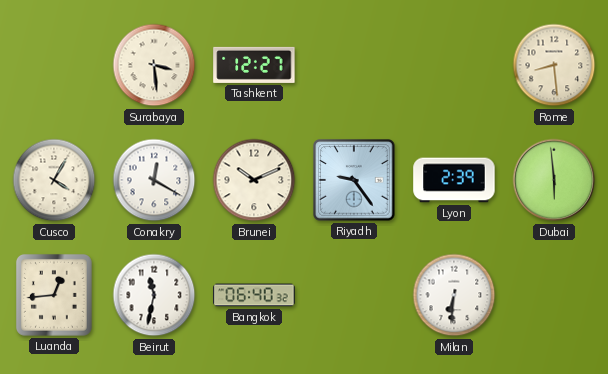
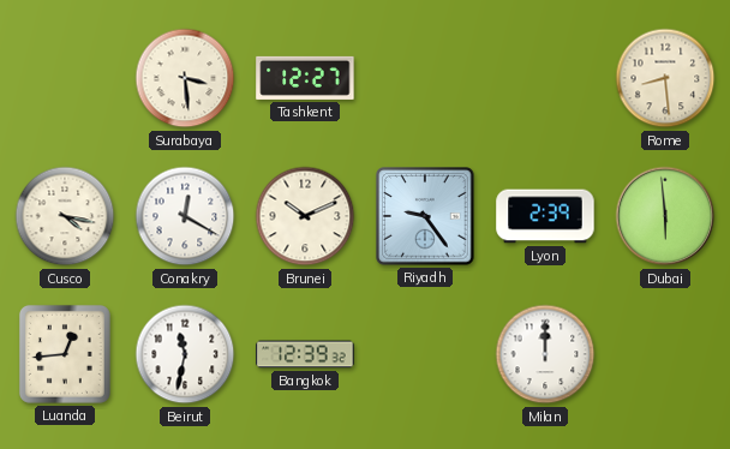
Cusco: 4:05 -> 4:17
Bangkok: 06:40 -> 12:39
Milan: 6:31 -> 12:00
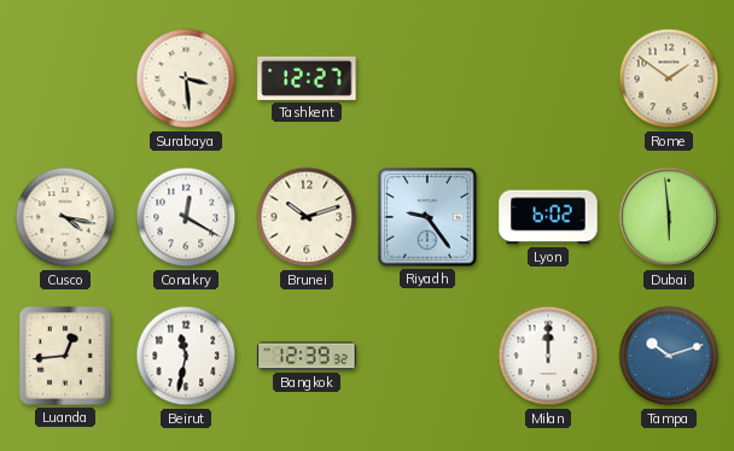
Rome: 8:29 -> 1:51
Brunei: 10:11 -> 10:12
Lyon: 2:39 -> 6:02
Tampa: none -> 10:12
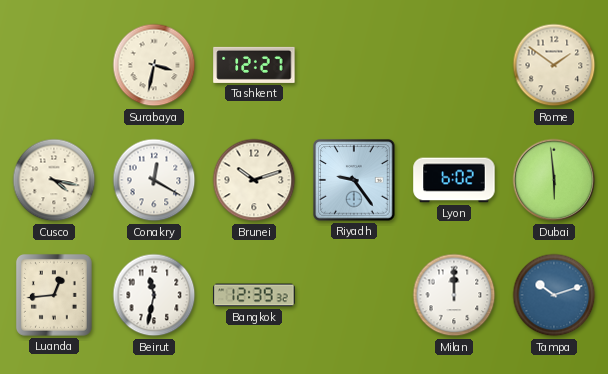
Surabaya: 3:29 -> 3:32
